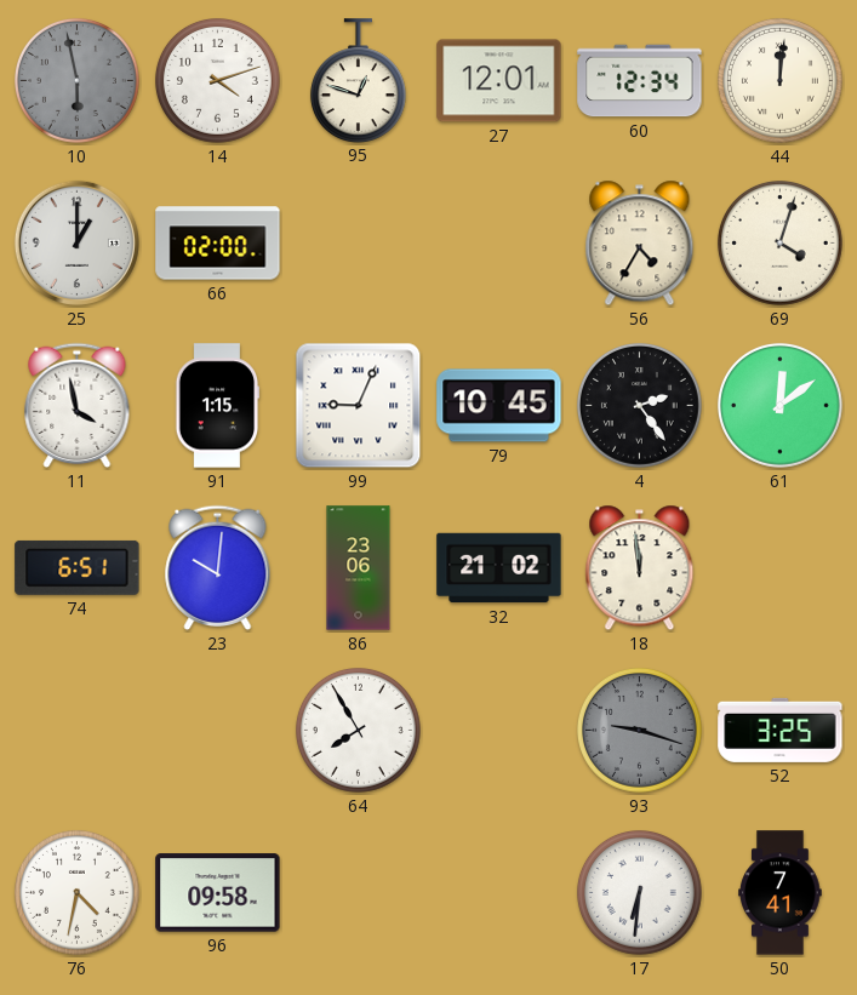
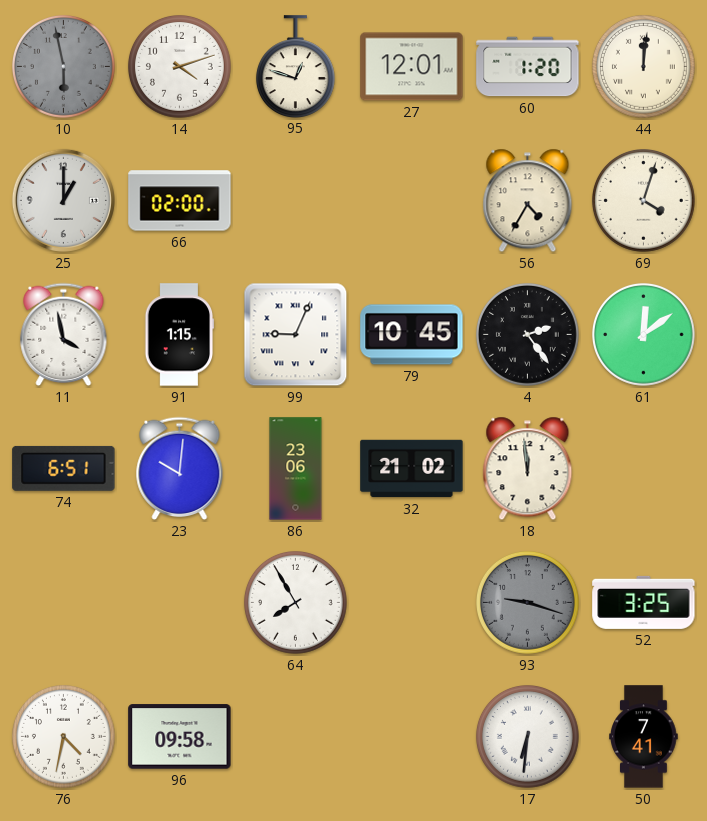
60: 12:34 -> 1:20
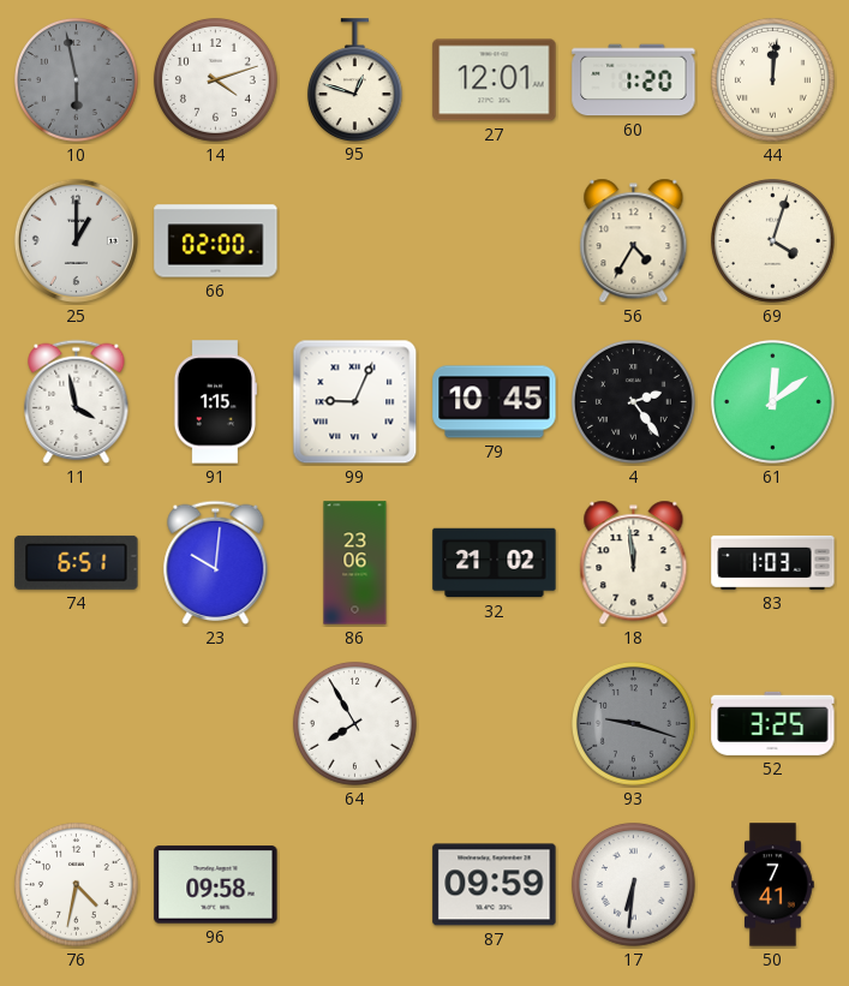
83: none -> 1:03
87: none -> 09:59
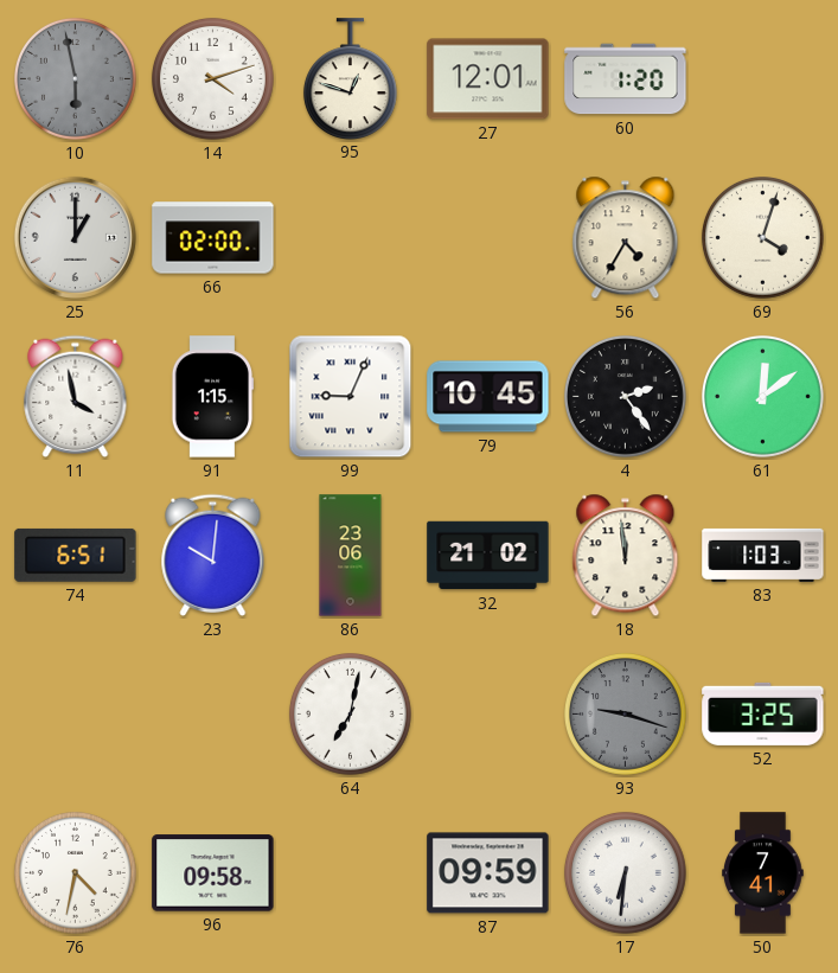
44: 12:01 -> none
64: 7:55 -> 7:02
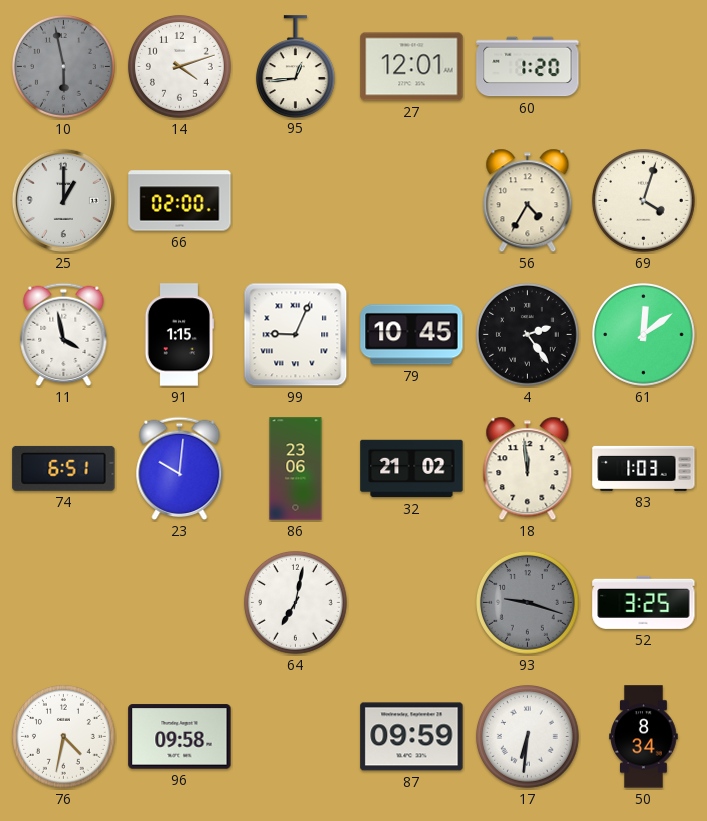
95: 12:48 -> 12:44
50: 7:41 -> 8:34
